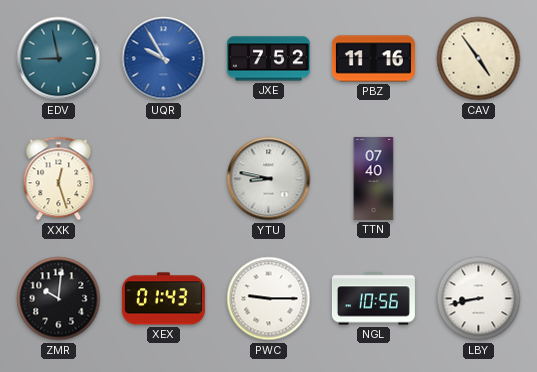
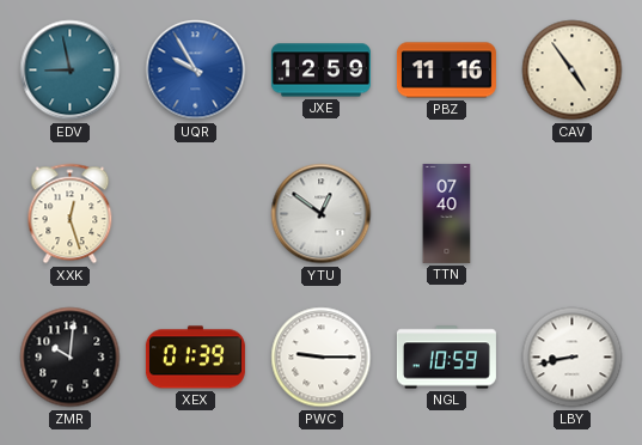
JXE: 7:52 -> 12:59
YTU: 8:47 -> 12:51
XEX: 01:43 -> 01:39
NGL: 10:56 -> 10:59
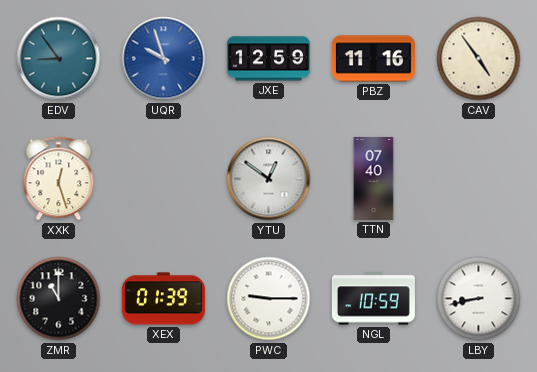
EDV: 8:58 -> 8:54
UQR: 9:55 -> 9:57
ZMR: 10:01 -> 11:00
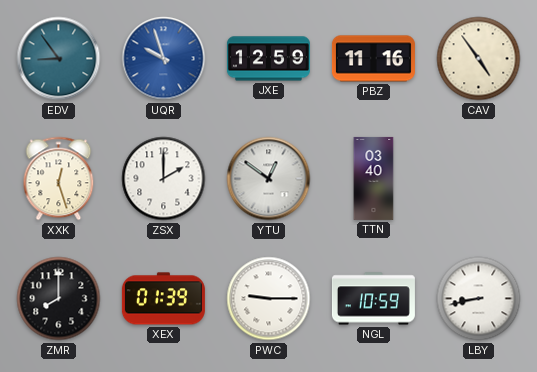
ZSX: none -> 2:00
TTN: 07:40 -> 03:40
ZMR: 11:00 -> 8:00
